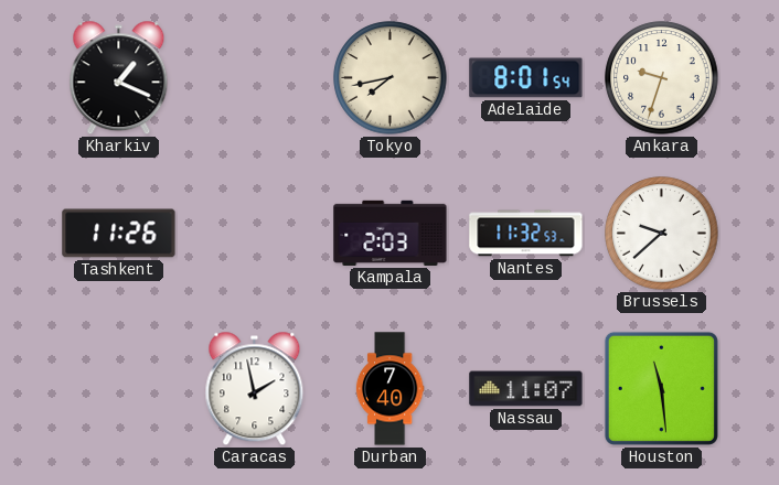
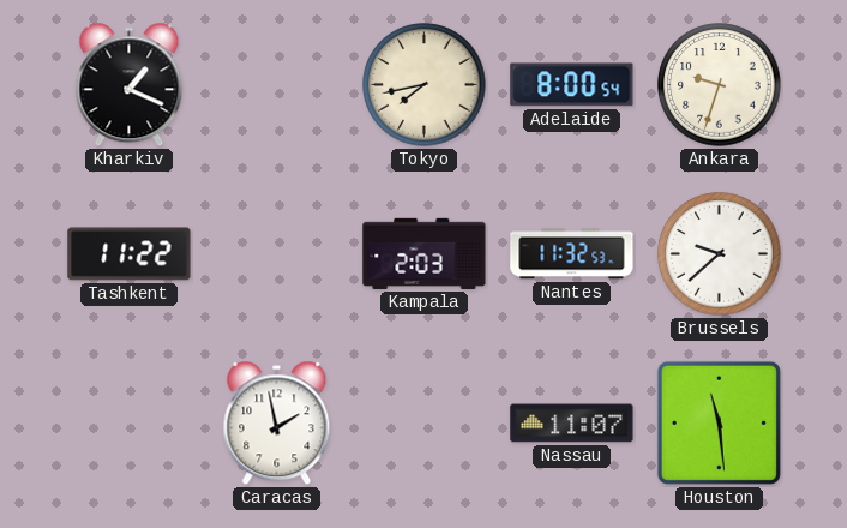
Adelaide: 8:01 -> 8:00
Tashkent: 11:26 -> 11:22
Durban: 7:40 -> none
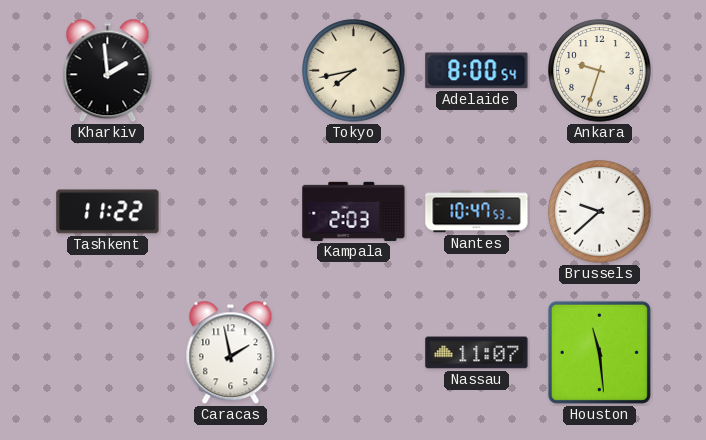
Kharkiv: 1:19 -> 1:59
Nantes: 11:32 -> 10:47
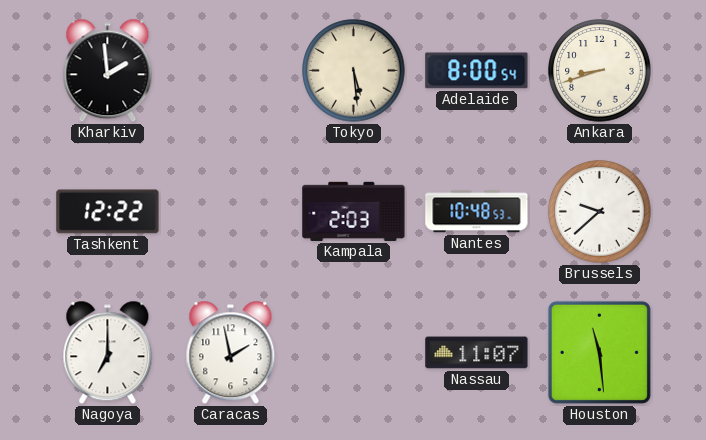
Tokyo: 7:43 -> 5:29
Ankara: 9:33 -> 8:42
Tashkent: 11:22 -> 12:22
Nantes: 10:47 -> 10:48
Nagoya: none -> 7:00
